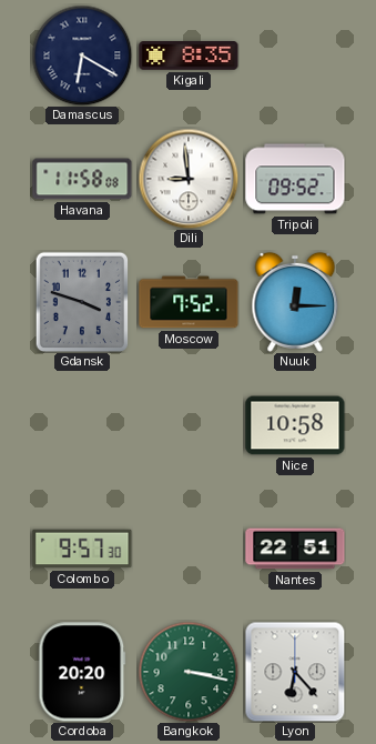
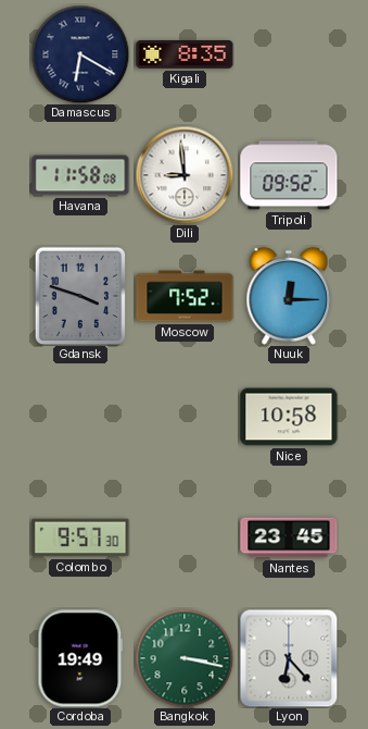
Nantes: 22:51 -> 23:45
Cordoba: 20:20 -> 19:49
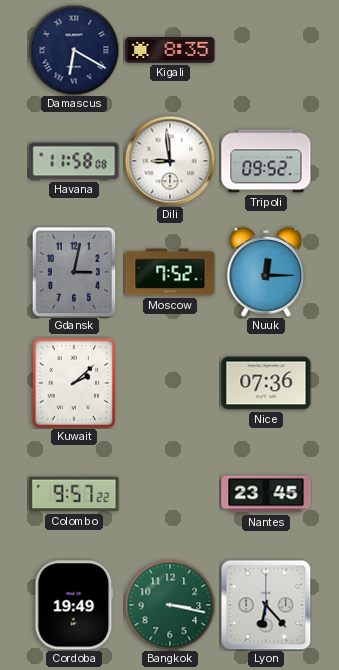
Gdansk: 3:48 -> 3:02
Kuwait: none -> 2:08
Nice: 10:58 -> 07:36
Colombo: 9:57:30 -> 9:57:22
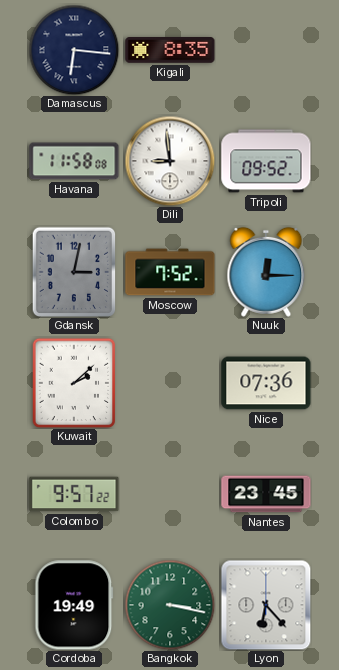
Damascus: 6:20 -> 6:16
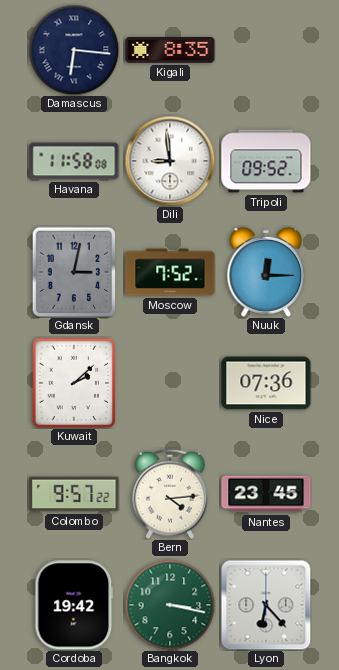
Bern: none -> 4:14
Cordoba: 19:49 -> 19:42
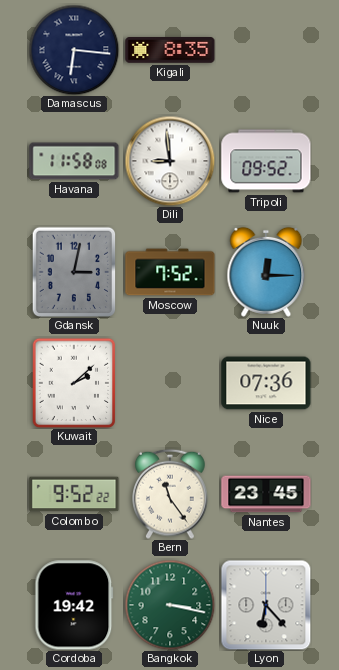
Colombo: 9:57 -> 9:52
Bern: 4:14 -> 11:24
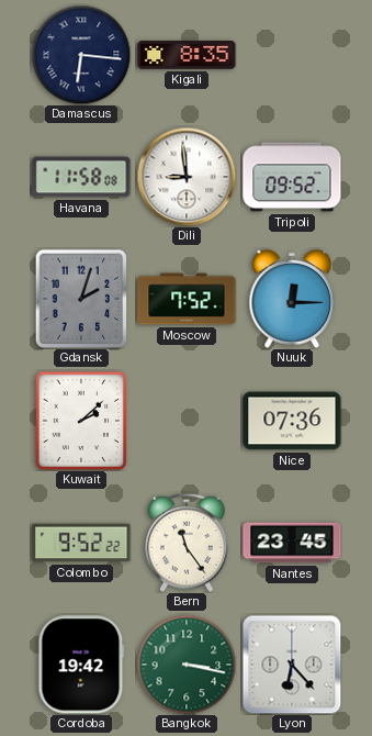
Gdansk: 3:02 -> 2:03
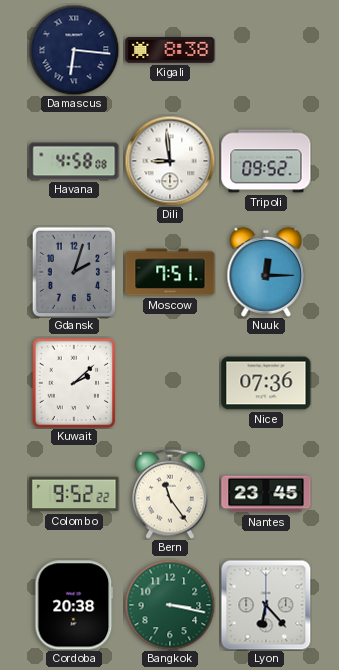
Kigali: 8:35 -> 8:38
Havana: 11:58 -> 4:58
Moscow: 7:52 -> 7:51
Cordoba: 19:42 -> 20:38
